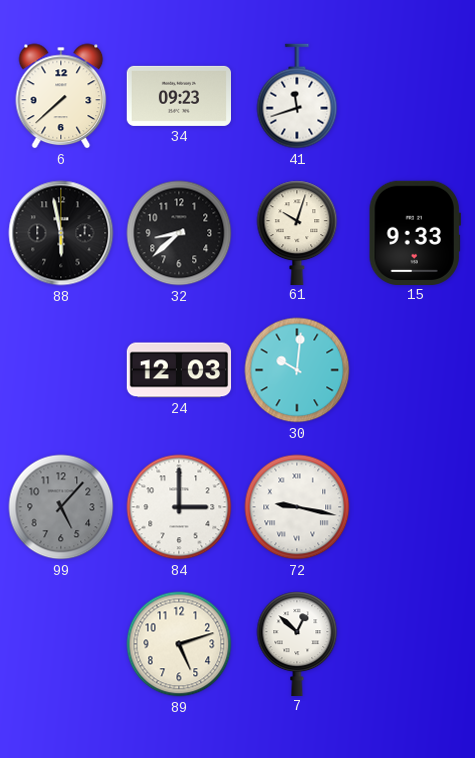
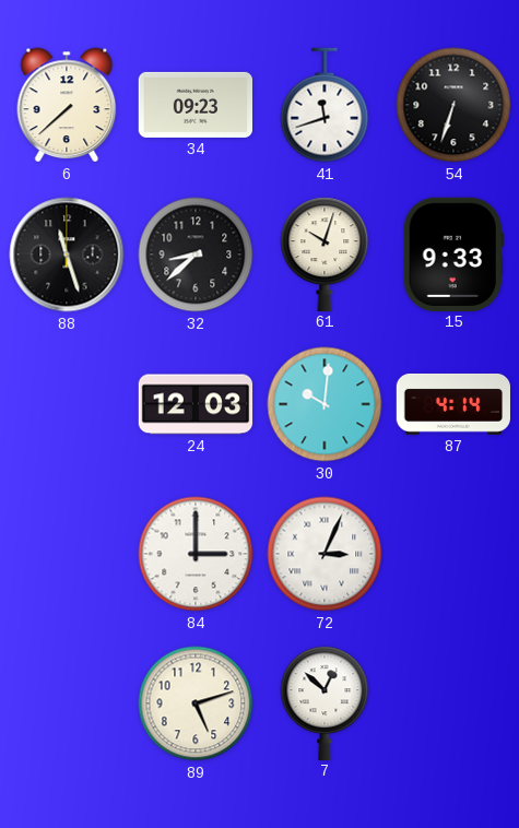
54: none -> 6:33
88: 5:58 -> 11:27
87: none -> 4:14
99: 5:07 -> none
72: 9:17 -> 3:04
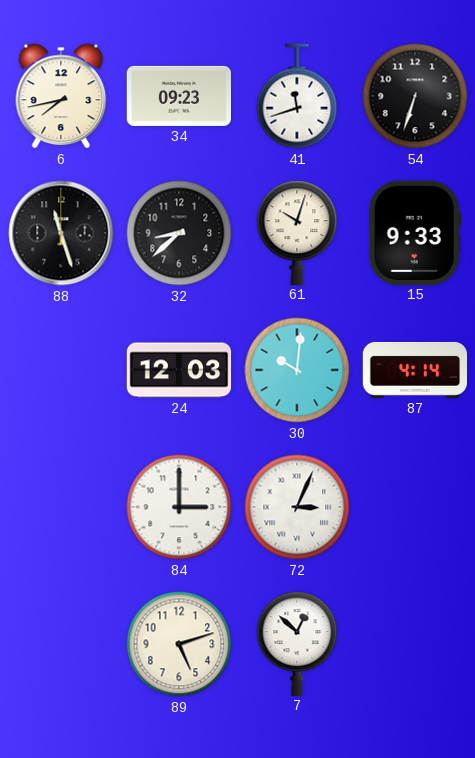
6: 7:38 -> 7:43
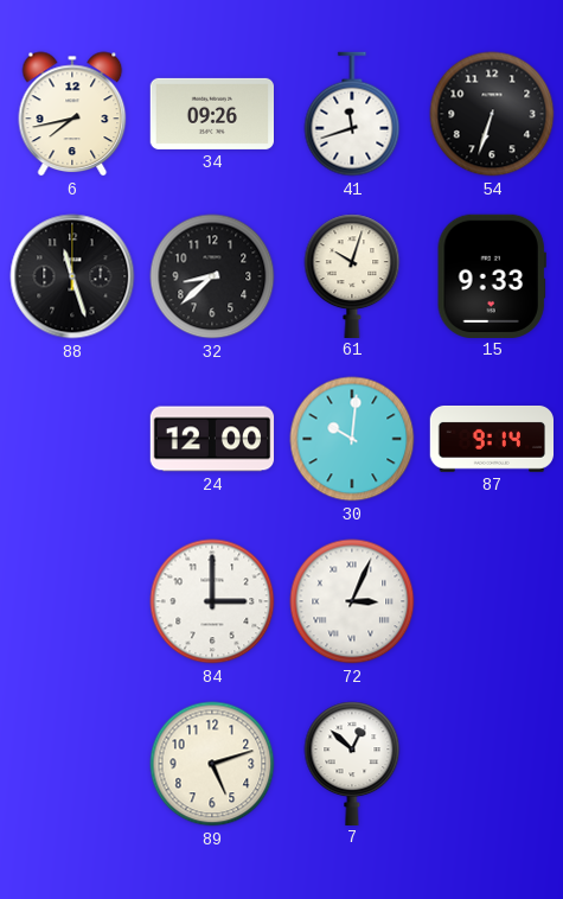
34: 09:23 -> 09:26
24: 12:03 -> 12:00
87: 4:14 -> 9:14
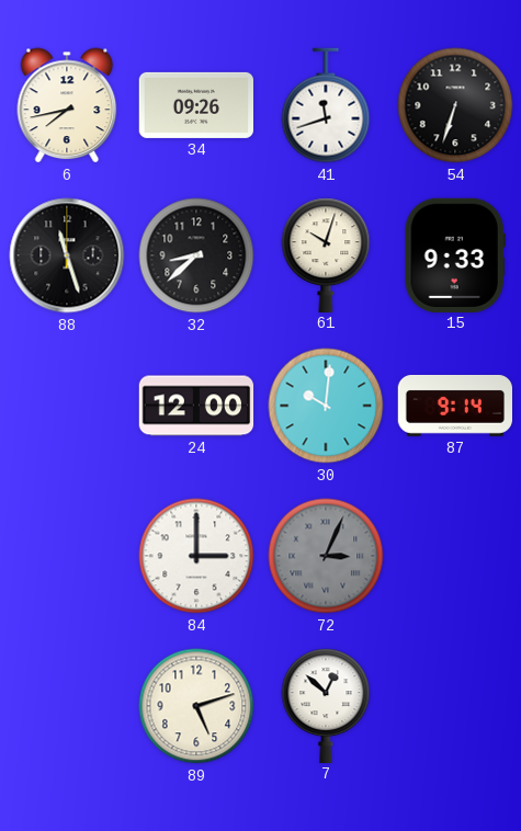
72 dial: white -> grey
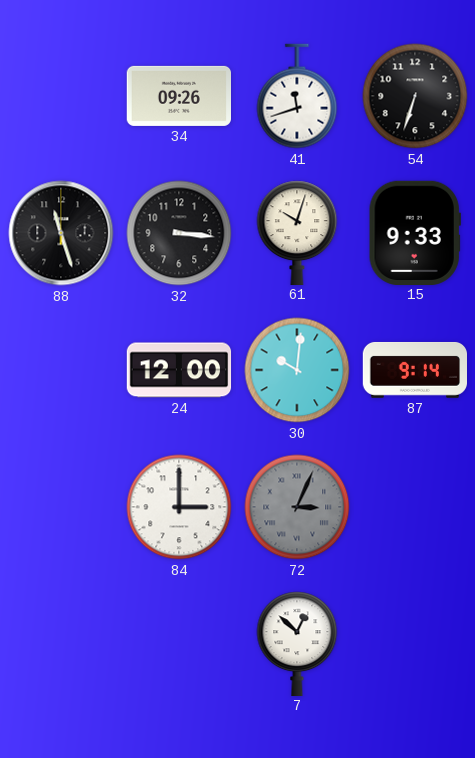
6: 7:43 -> none
32: 8:38 -> 3:16
89: 5:12 -> none
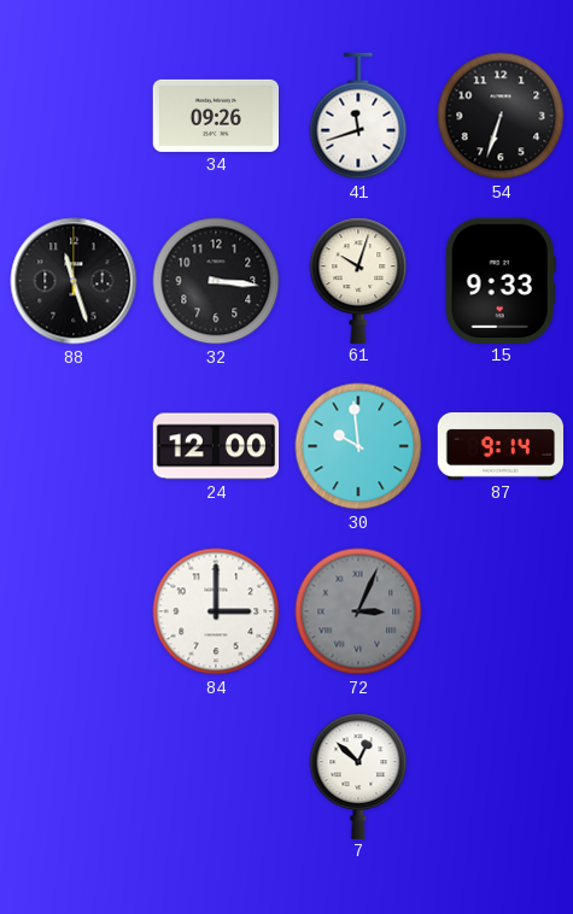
30: 10:01 -> 9:59
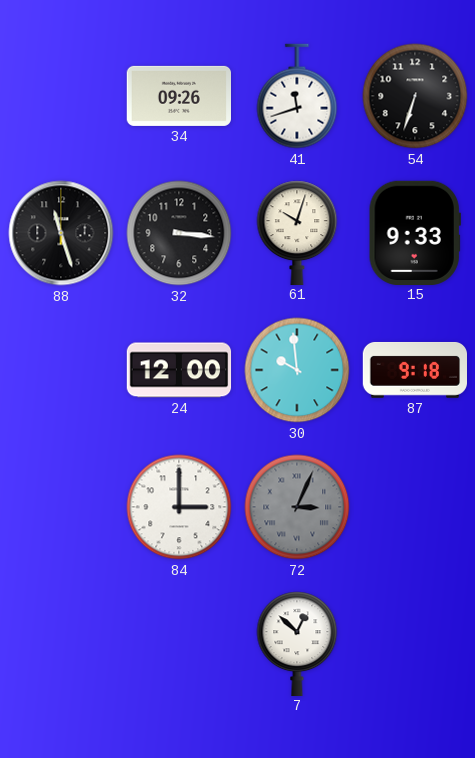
87: 9:14 -> 9:18
